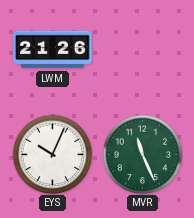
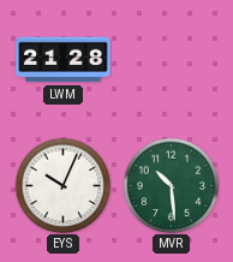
LWM: 21:26 -> 21:28
MVR: 11:26 -> 10:29
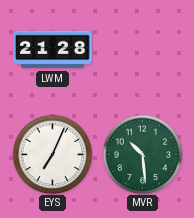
EYS: 10:04 -> 7:04
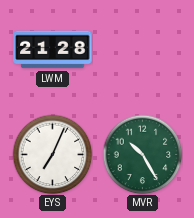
MVR: 10:29 -> 10:25
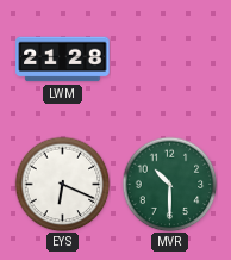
EYS: 7:04 -> 6:19
MVR: 10:25 -> 10:30
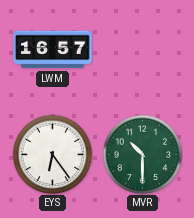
LWM: 21:28 -> 16:57
EYS: 6:19 -> 6:24
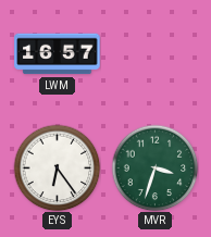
MVR: 10:30 -> 3:33
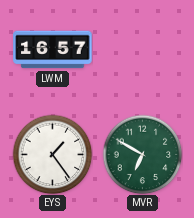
EYS: 6:24 -> 1:24
MVR: 3:33 -> 6:50
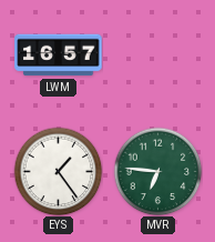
MVR: 6:50 -> 6:46
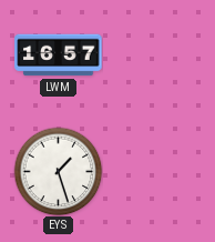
EYS: 1:24 -> 1:27
MVR: 6:46 -> none
